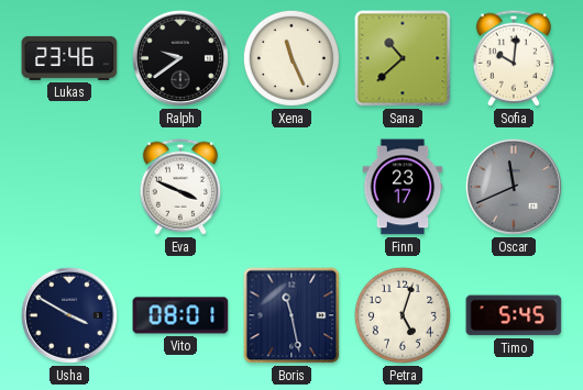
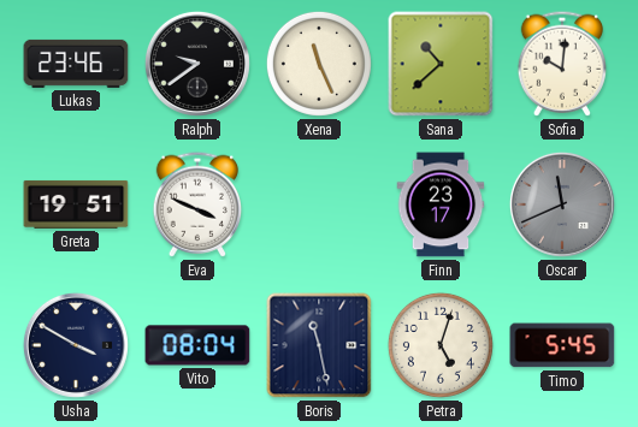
Greta: none -> 19:51
Vito: 08:01 -> 08:04
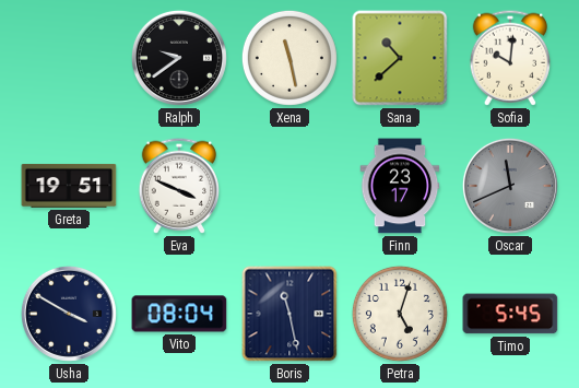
Lukas: 23:46 -> none
Xena: 11:26 -> 11:28
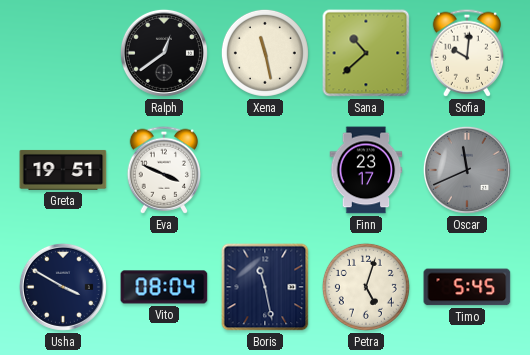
Ralph: 9:39 -> 12:39
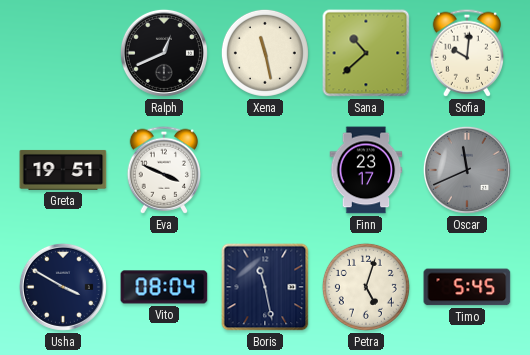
Ralph: 12:39 -> 12:41
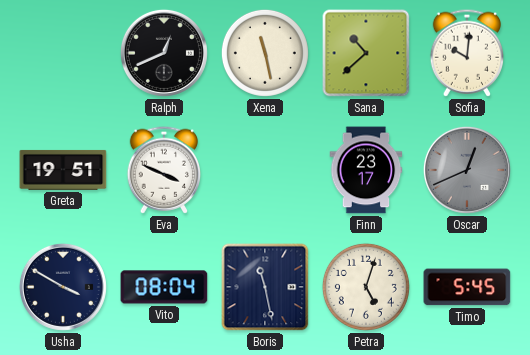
Oscar: 11:41 -> 12:41
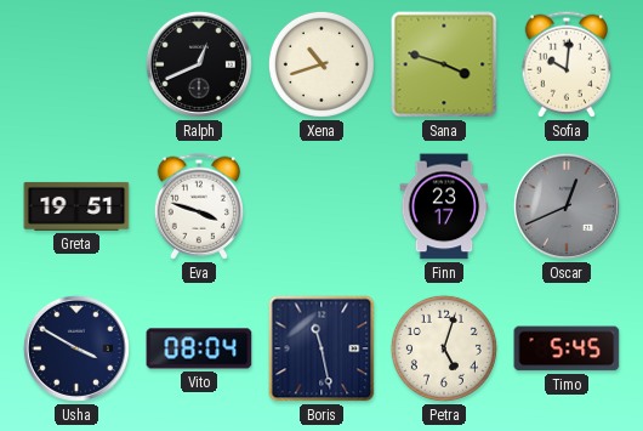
Xena: 11:28 -> 10:42
Sana: 10:38 -> 3:48
Eva: 3:49 -> 3:48
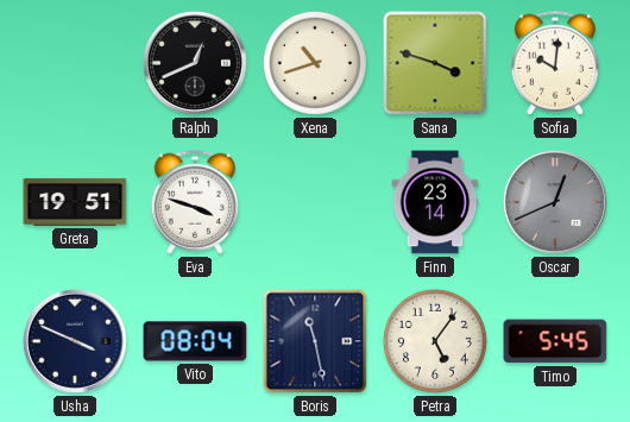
Finn: 23:17 -> 23:14
Usha: 3:50 -> 3:49
Petra: 5:03 -> 5:06
